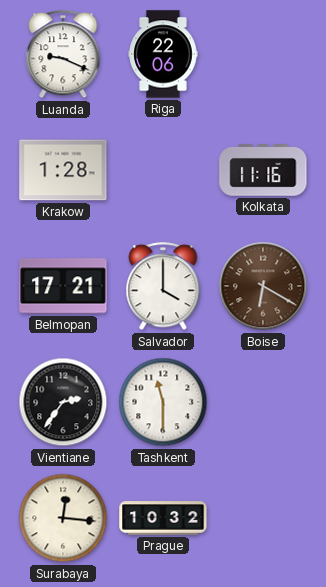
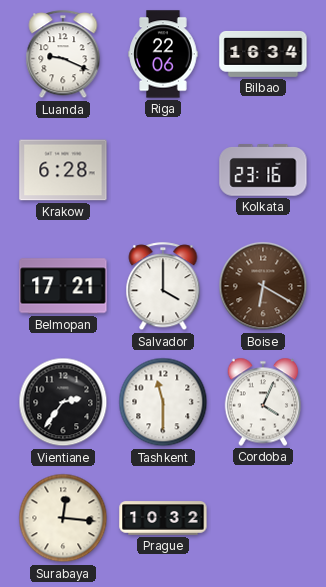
Bilbao: none -> 16:34
Krakow: 1:28 -> 6:28
Kolkata: 11:16 -> 23:16
Cordoba: none -> 4:04
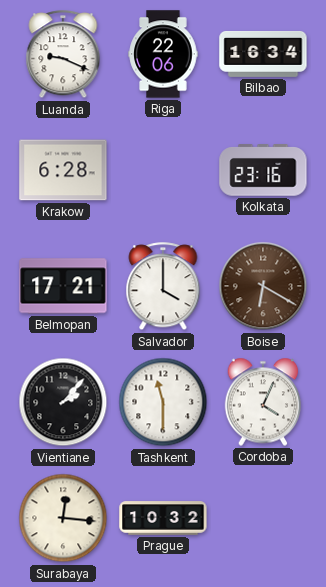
Vientiane: 2:36 -> 2:07
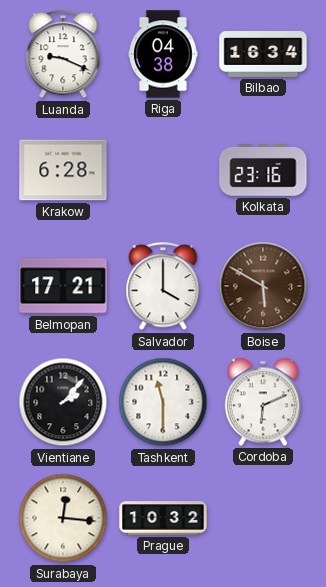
Riga: 22:06 -> 04:38
Boise: 6:20 -> 5:50
Cordoba: 4:04 -> 6:11
